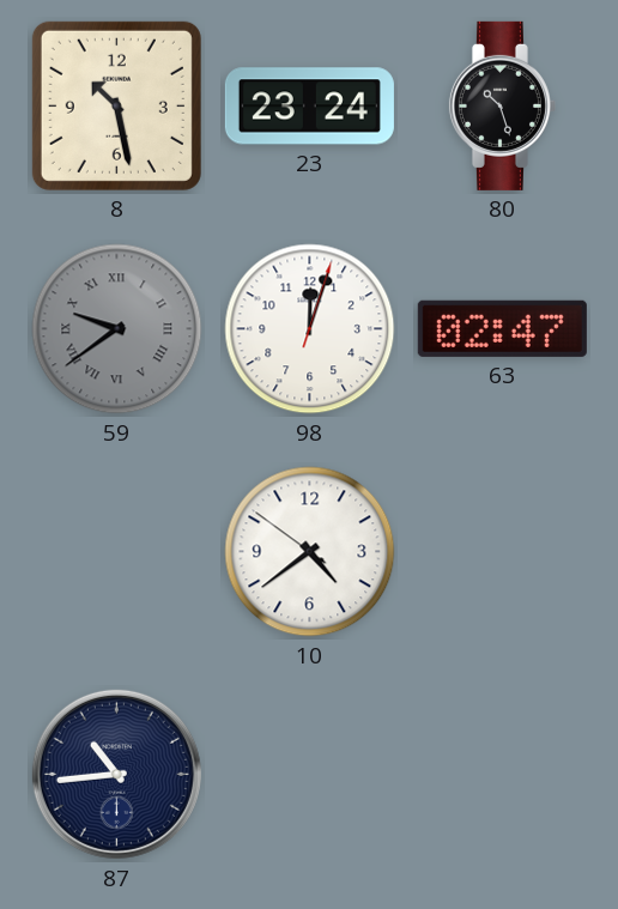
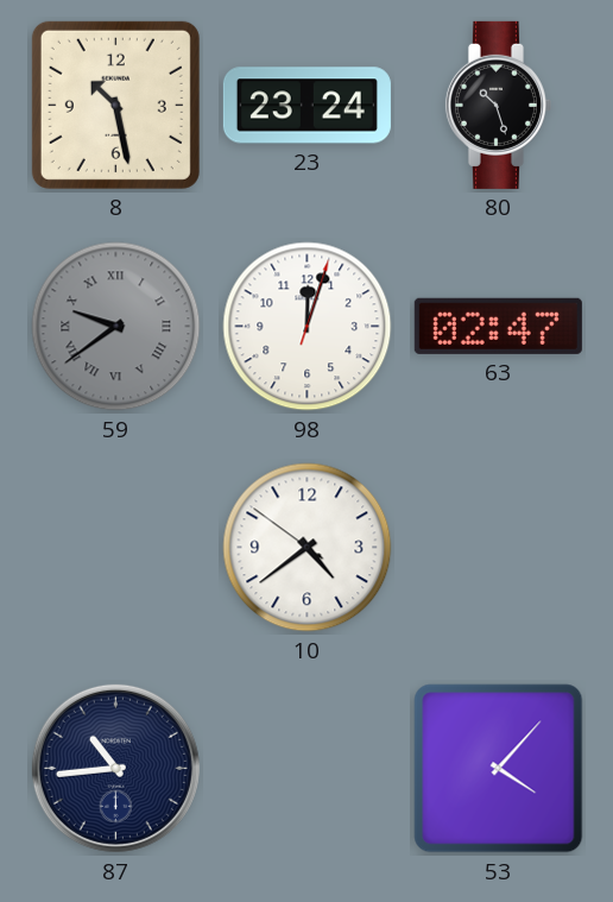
53: none -> 4:07
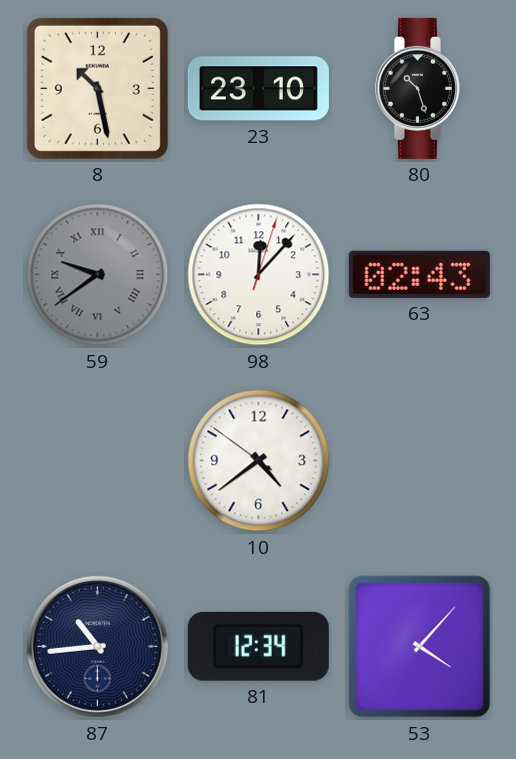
23: 23:24 -> 23:10
98: 12:03 -> 12:07
63: 02:47 -> 02:43
81: none -> 12:34
